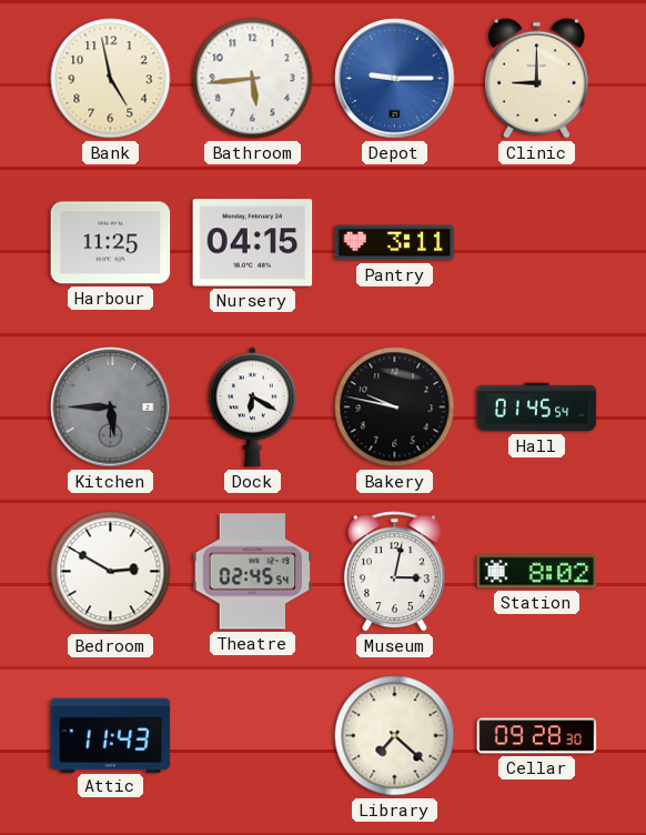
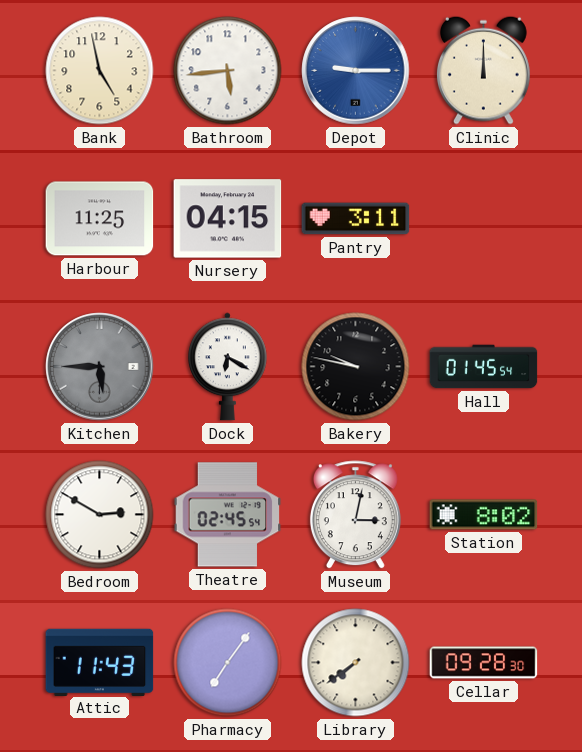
Clinic: 9:00 -> 12:00
Pharmacy: none -> 7:06
Library: 7:22 -> 7:39
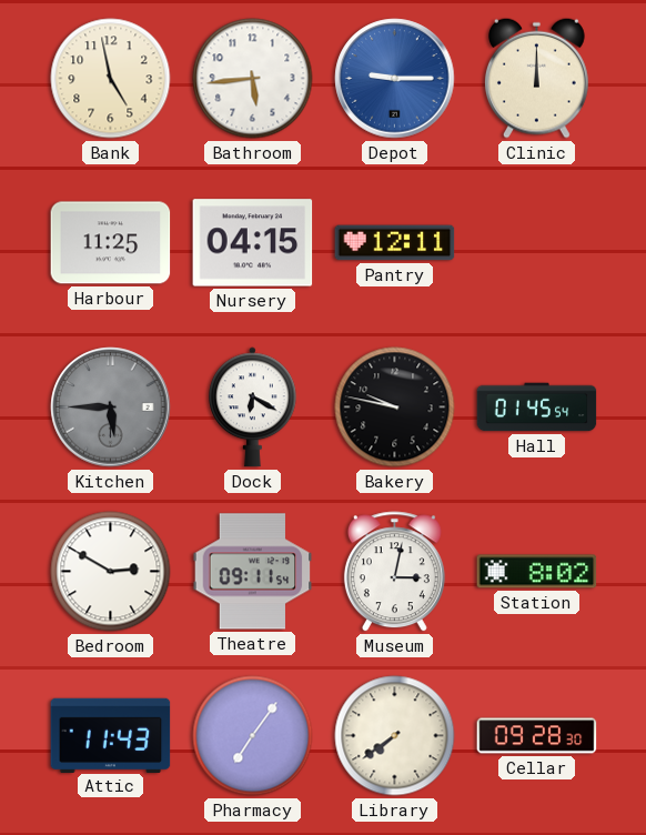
Pantry: 3:11 -> 12:11
Theatre: 02:45 -> 09:11
